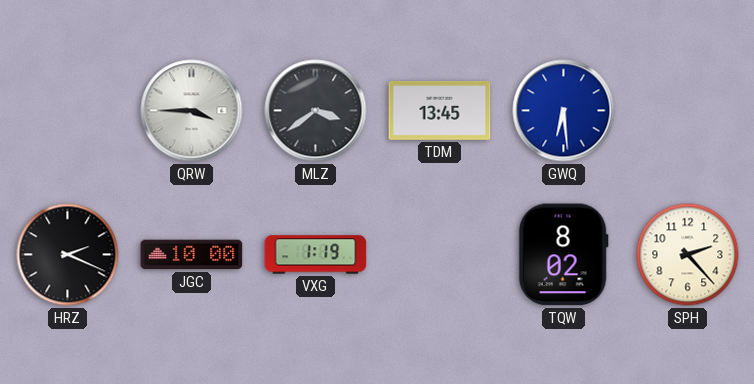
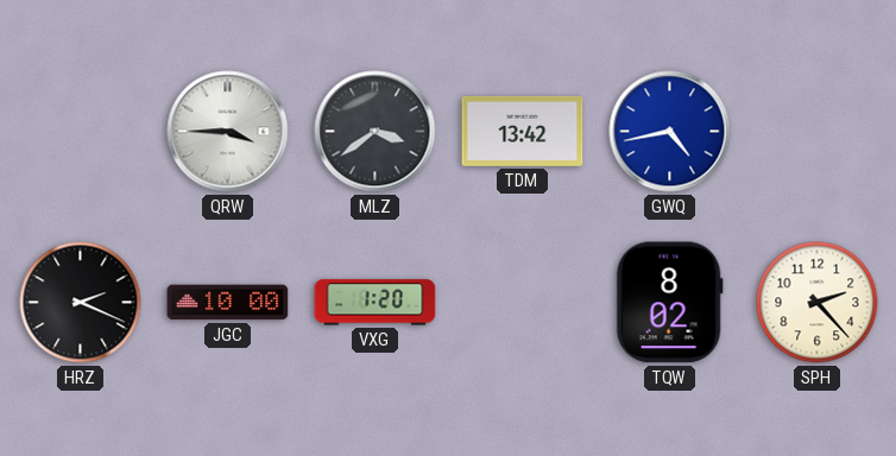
TDM: 13:45 -> 13:42
GWQ: 6:29 -> 4:43
VXG: 1:19 -> 1:20
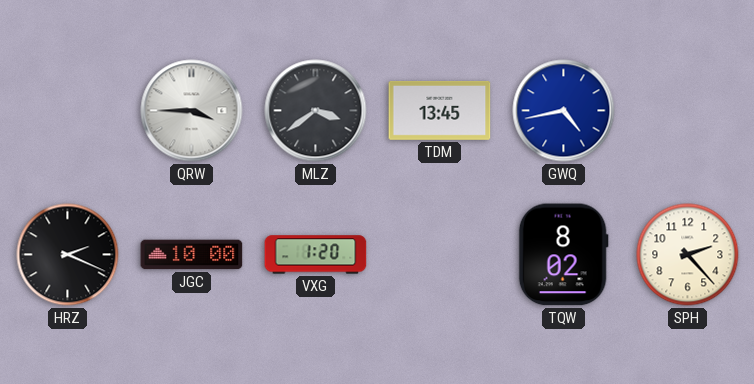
TDM: 13:42 -> 13:45
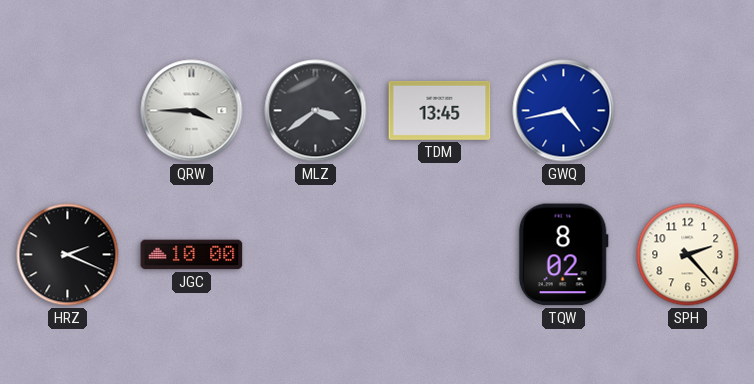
VXG: 1:20 -> none
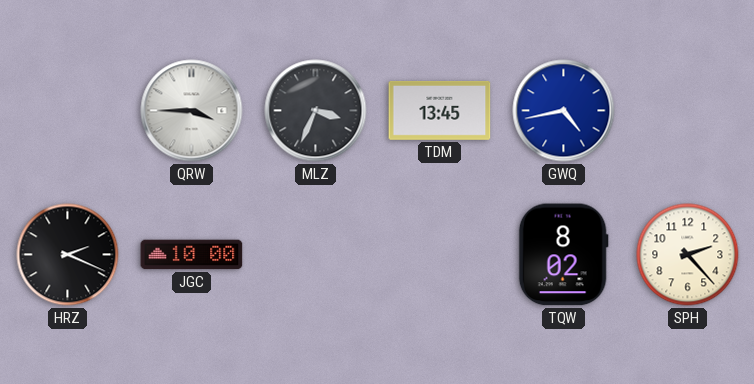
MLZ: 3:39 -> 3:34
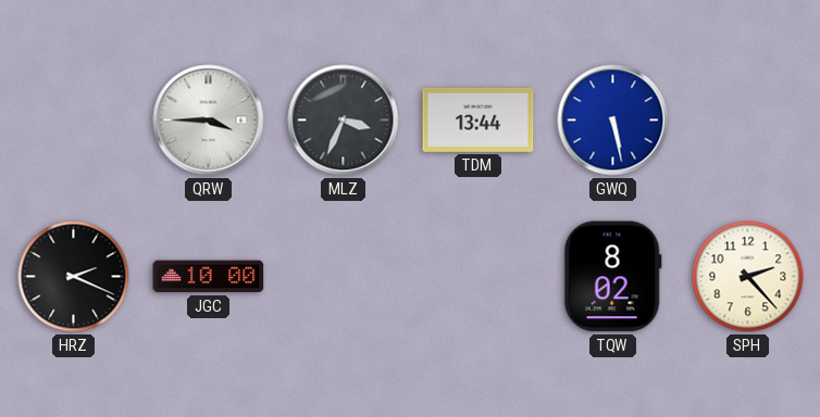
TDM: 13:45 -> 13:44
GWQ: 4:43 -> 5:28
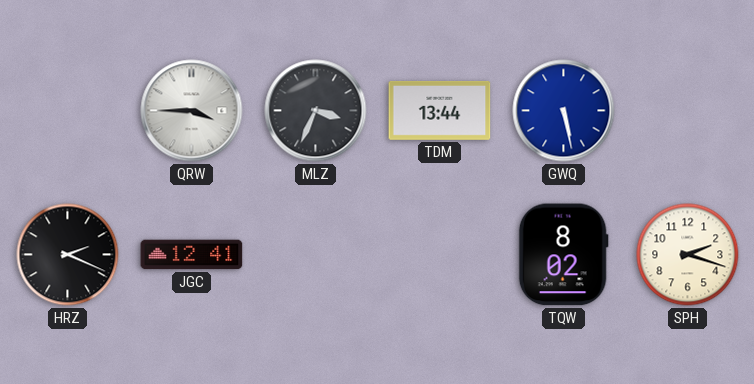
JGC: 10:00 -> 12:41
SPH: 2:23 -> 2:18
